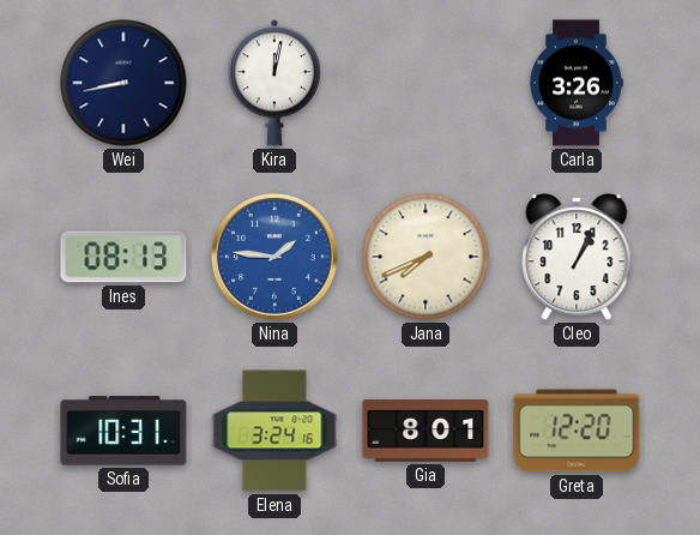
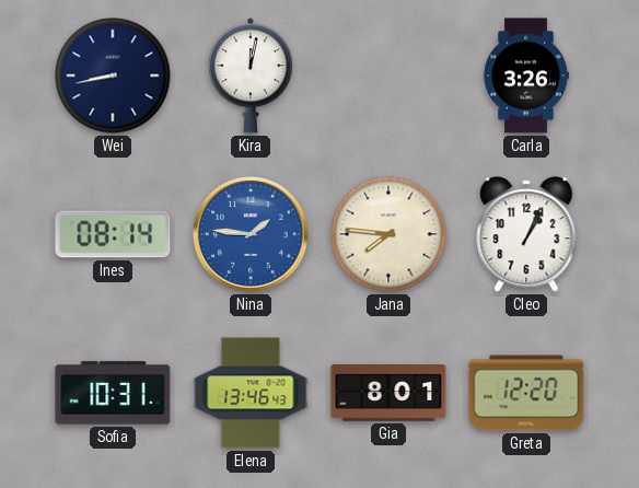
Ines: 08:13 -> 08:14
Jana: 7:41 -> 7:46
Elena: 3:24 -> 13:46
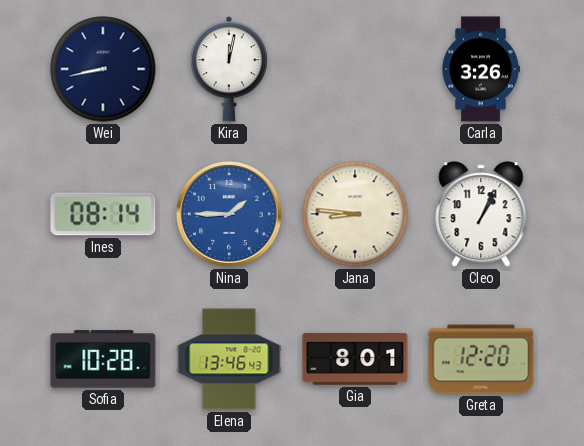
Nina: 1:46 -> 1:45
Jana: 7:46 -> 8:46
Sofia: 10:31 -> 10:28
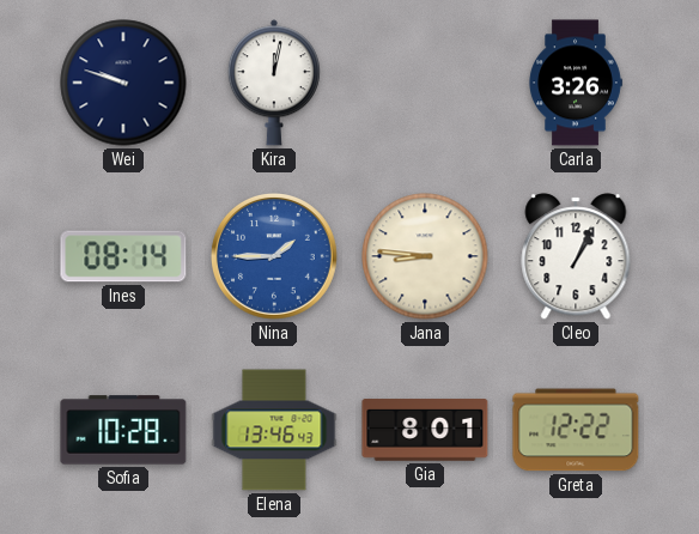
Wei: 8:43 -> 9:48
Greta: 12:20 -> 12:22
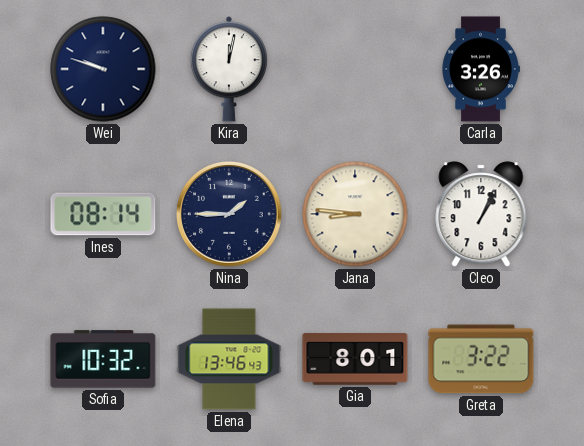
Nina dial: blue -> navy
Sofia: 10:28 -> 10:32
Greta: 12:22 -> 3:22
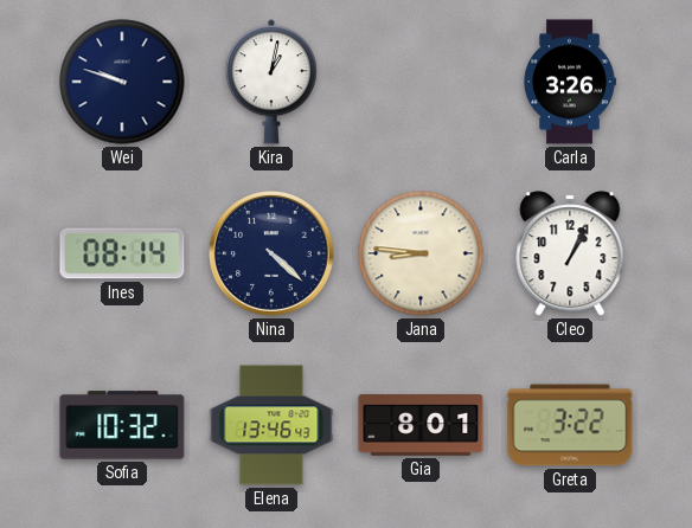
Kira: 12:02 -> 1:02
Nina: 1:45 -> 4:22
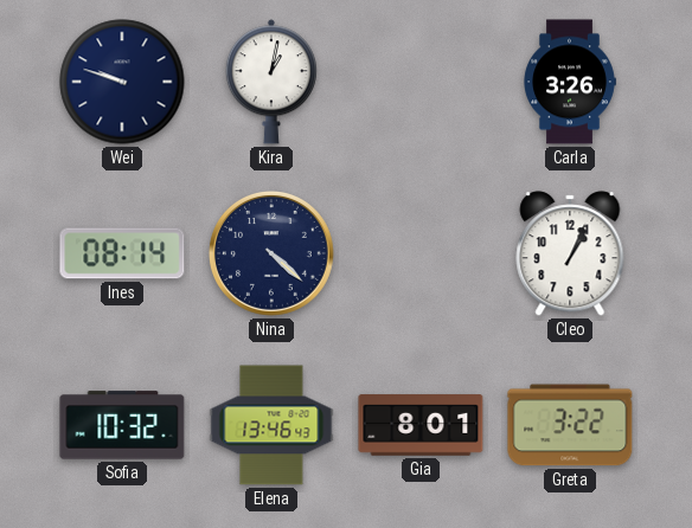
Jana: 8:46 -> none
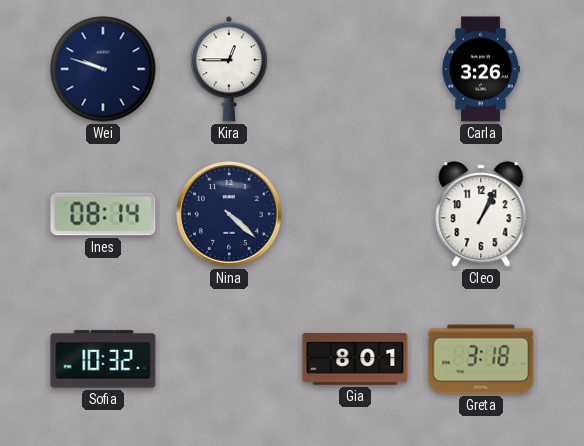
Kira: 1:02 -> 12:45
Elena: 13:46 -> none
Greta: 3:22 -> 3:18
